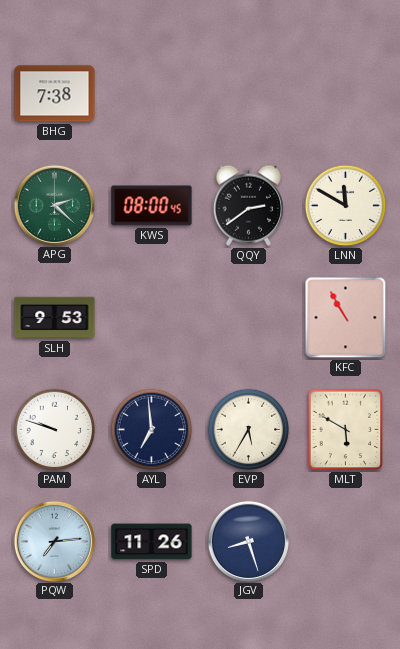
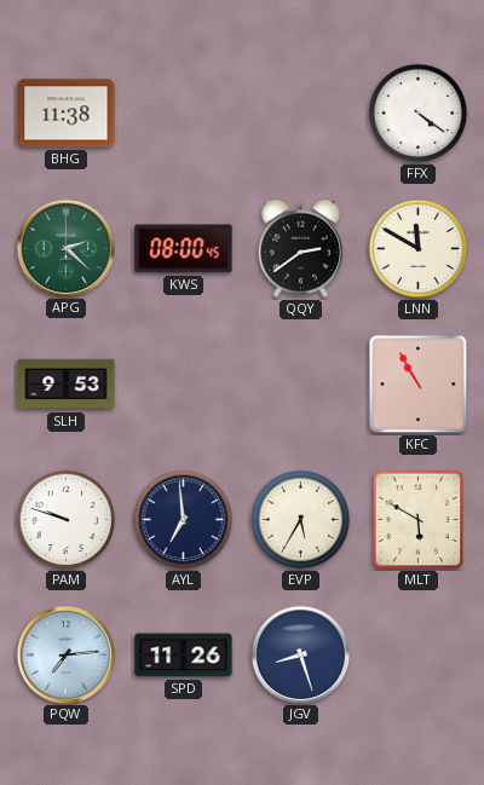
BHG: 7:38 -> 11:38
FFX: none -> 4:21
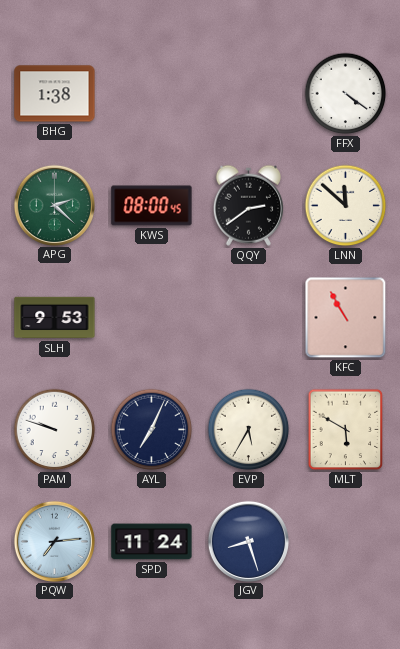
BHG: 11:38 -> 1:38
LNN: 11:50 -> 11:52
AYL: 6:59 -> 7:04
SPD: 11:26 -> 11:24
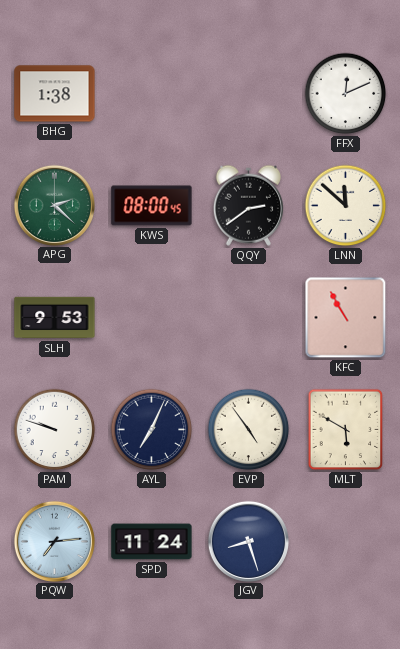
FFX: 4:21 -> 12:11
EVP: 5:35 -> 4:54
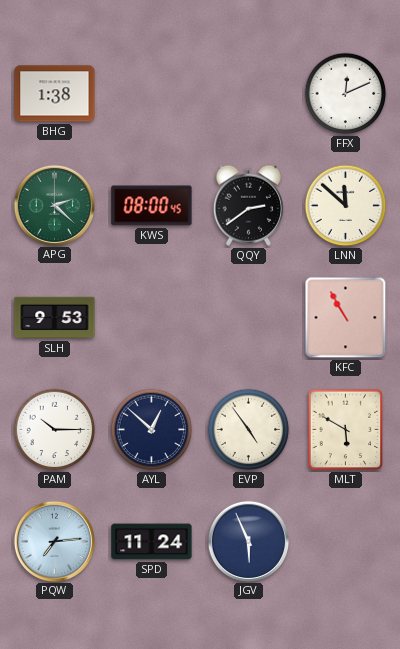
PAM: 9:48 -> 10:15
AYL: 7:04 -> 12:52
JGV: 8:27 -> 5:56
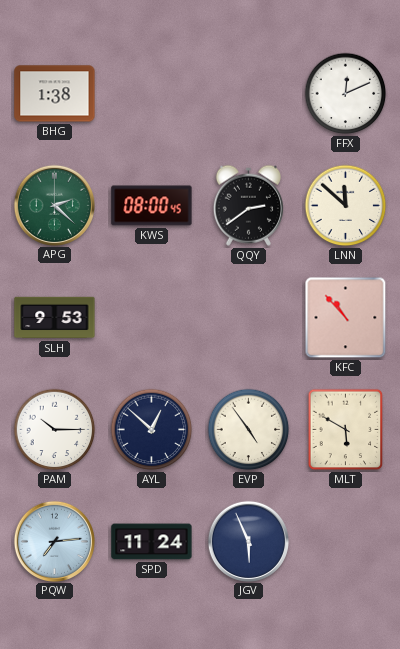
KFC: 10:55 -> 10:53
